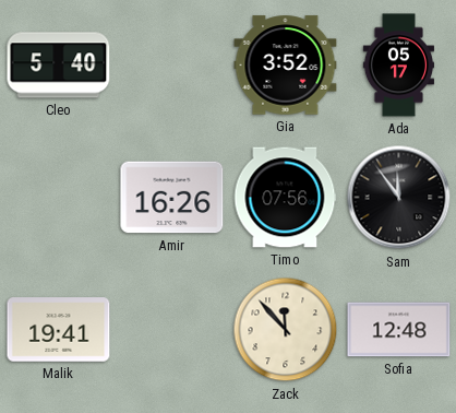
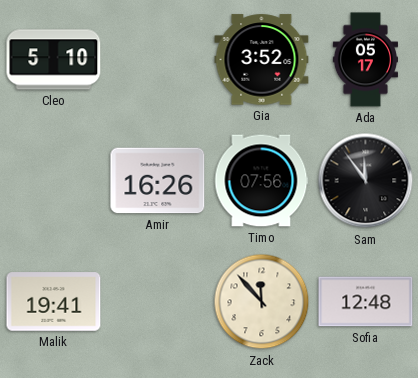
Cleo: 5:40 -> 5:10
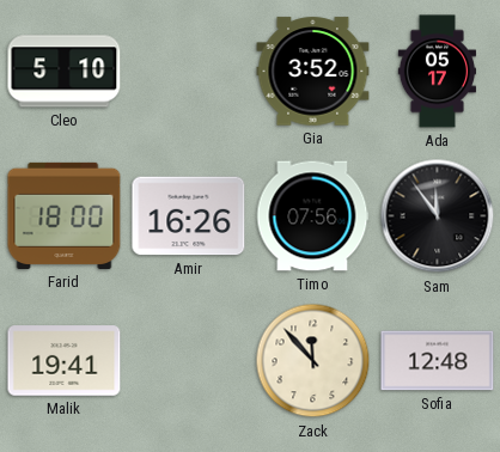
Farid: none -> 18:00
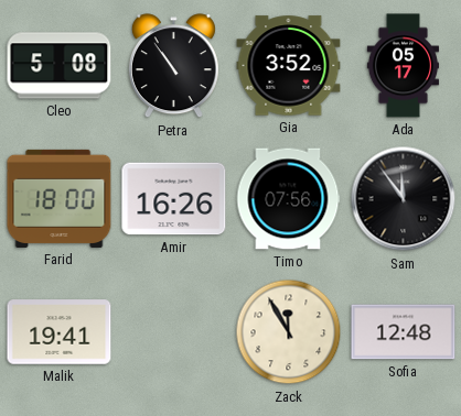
Cleo: 5:10 -> 5:08
Petra: none -> 10:54
Zack: 11:53 -> 11:55
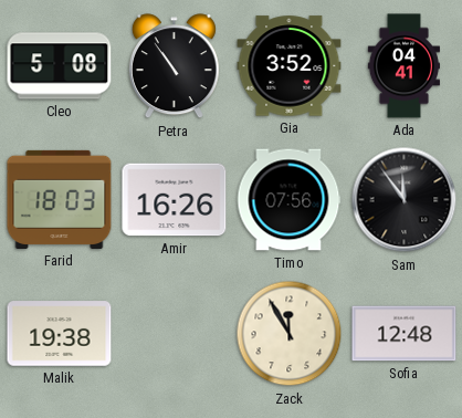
Ada: 05:17 -> 04:41
Farid: 18:00 -> 18:03
Malik: 19:41 -> 19:38
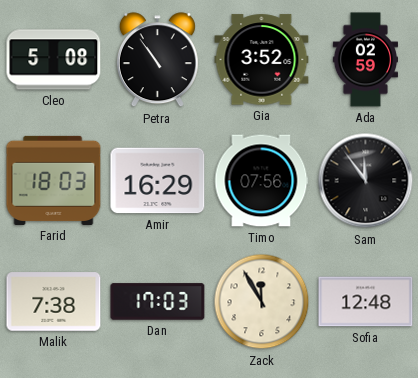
Ada: 04:41 -> 02:59
Amir: 16:26 -> 16:29
Malik: 19:38 -> 7:38
Dan: none -> 17:03
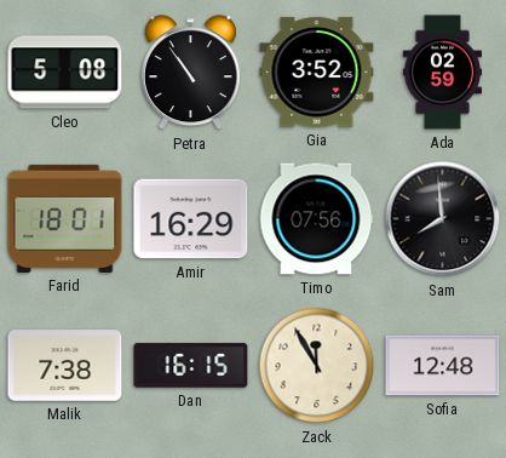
Farid: 18:03 -> 18:01
Sam: 11:54 -> 7:59
Dan: 17:03 -> 16:15
